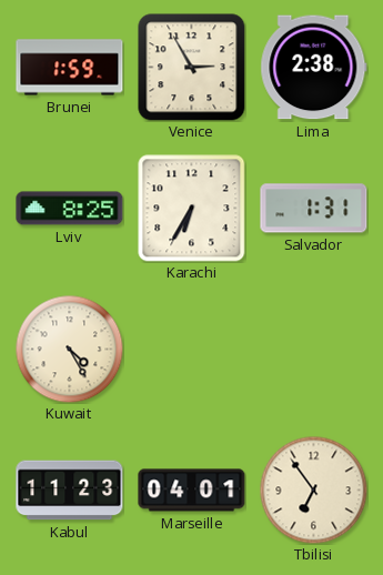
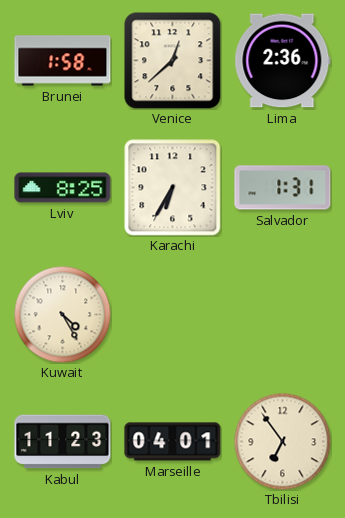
Brunei: 1:59 -> 1:58
Venice: 2:55 -> 12:38
Lima: 2:38 -> 2:36
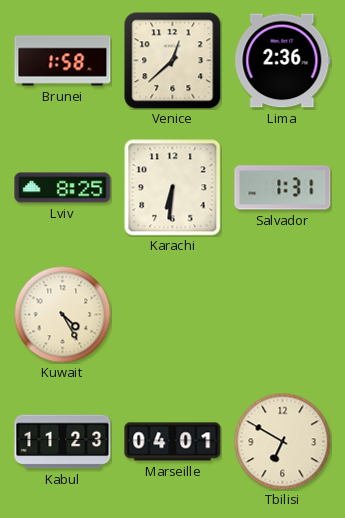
Karachi: 6:35 -> 6:31
Tbilisi: 6:54 -> 6:50
